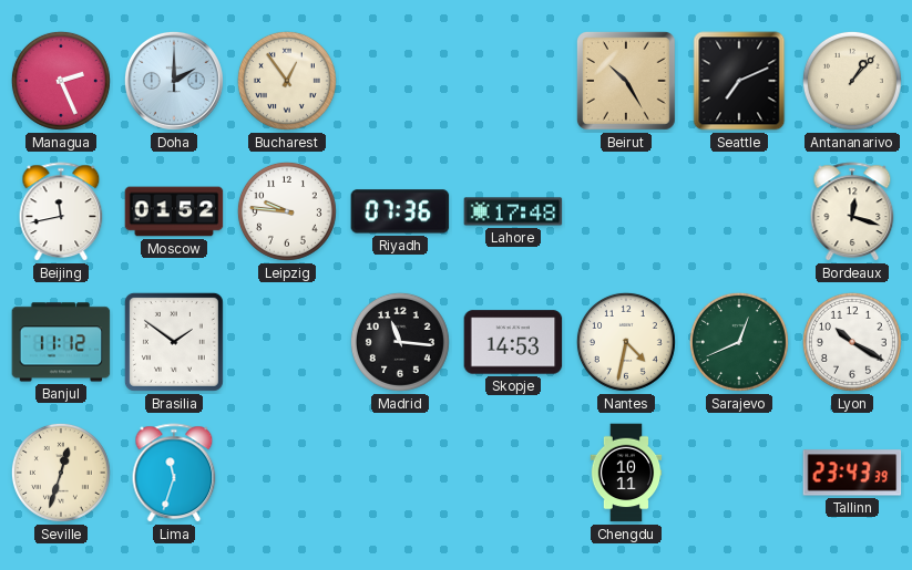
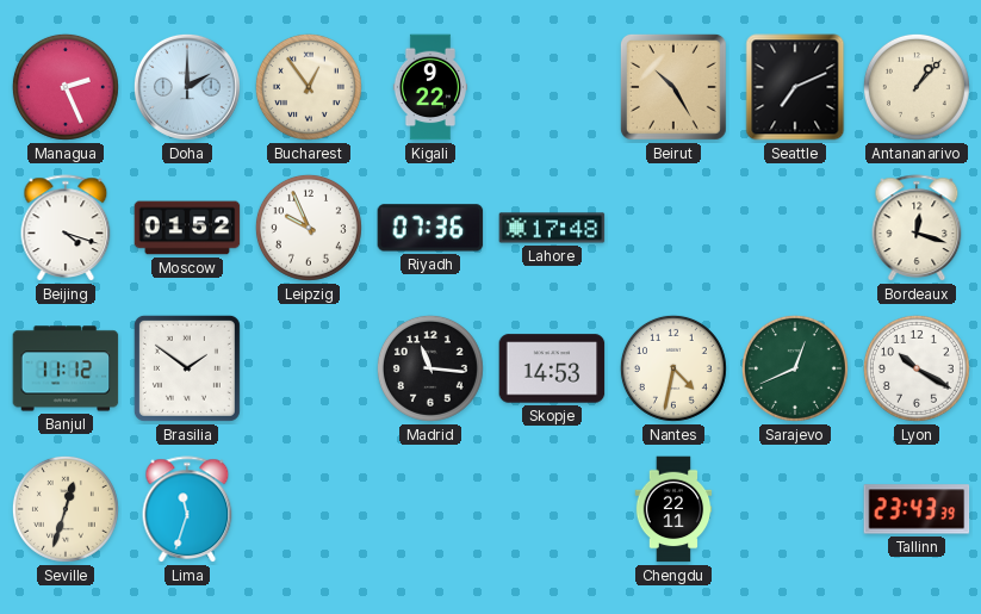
Kigali: none -> 9:22
Beijing: 11:43 -> 4:18
Leipzig: 9:46 -> 9:56
Chengdu: 10:11 -> 22:11
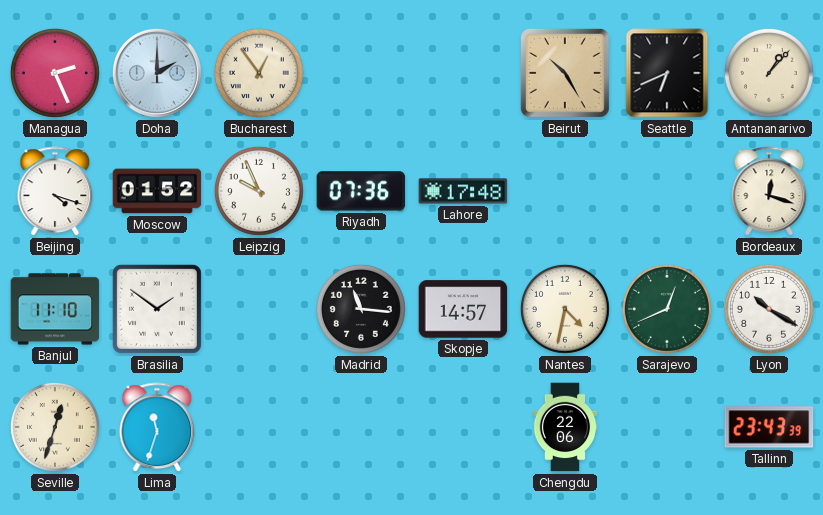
Kigali: 9:22 -> none
Seattle: 7:11 -> 6:41
Banjul: 11:12 -> 11:10
Skopje: 14:53 -> 14:57
Chengdu: 22:11 -> 22:06
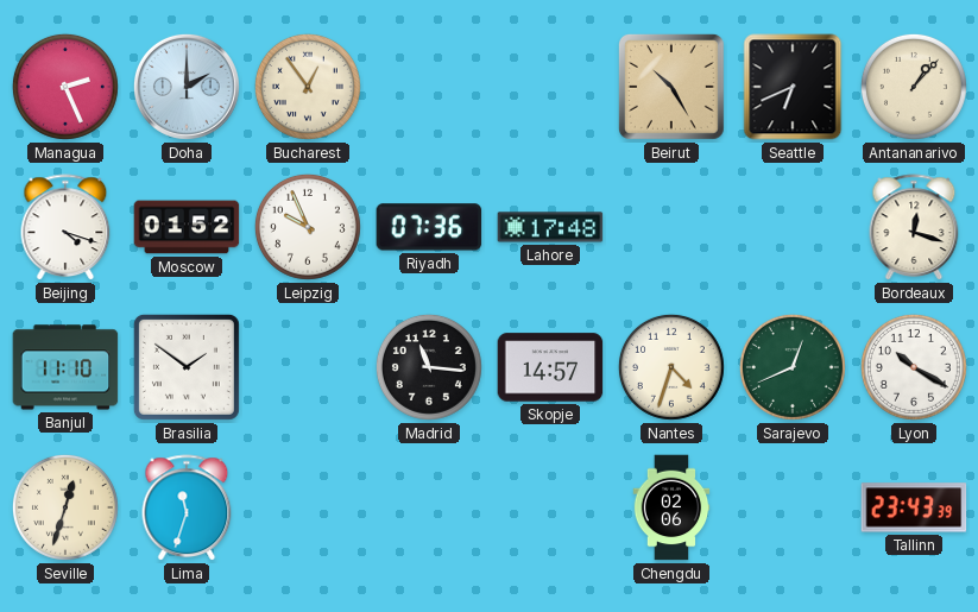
Nantes: 4:32 -> 4:33
Chengdu: 22:06 -> 02:06
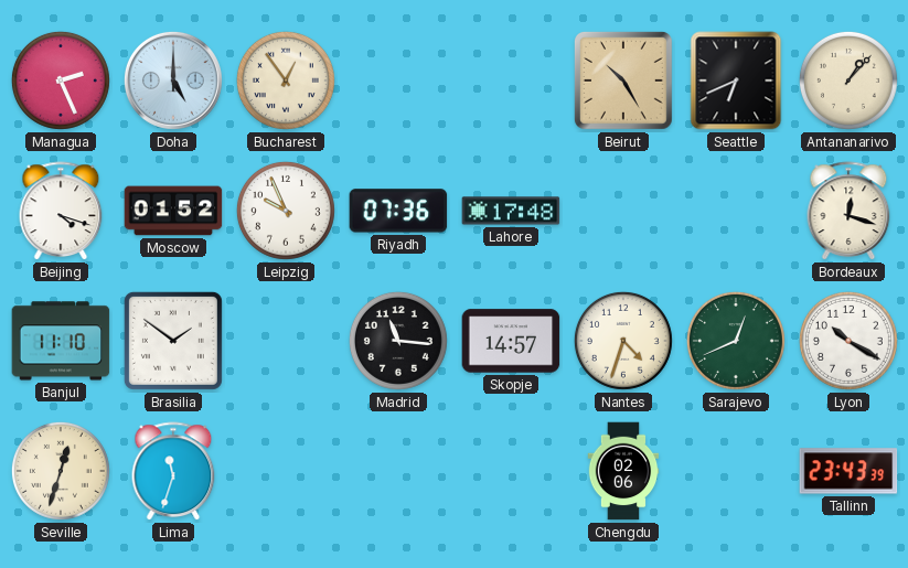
Doha: 2:00 -> 5:00
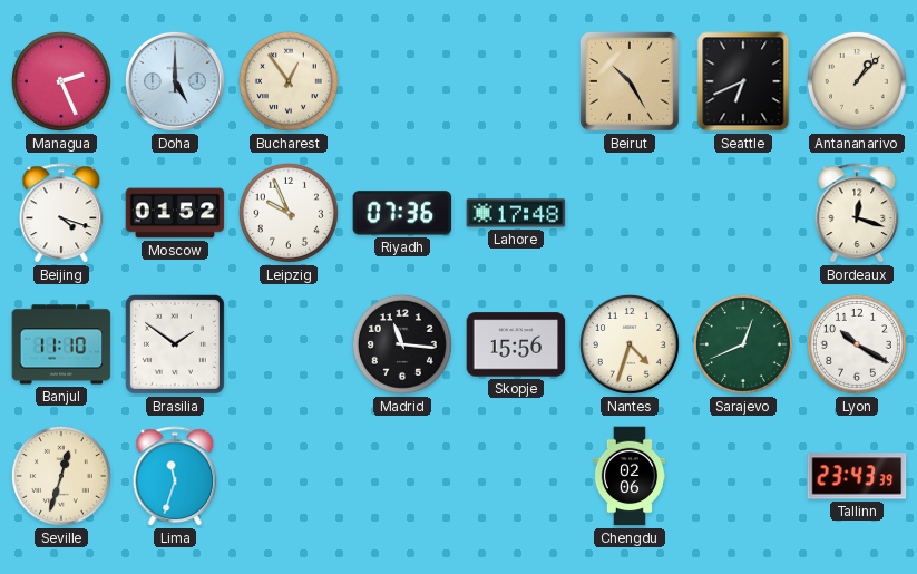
Skopje: 14:57 -> 15:56
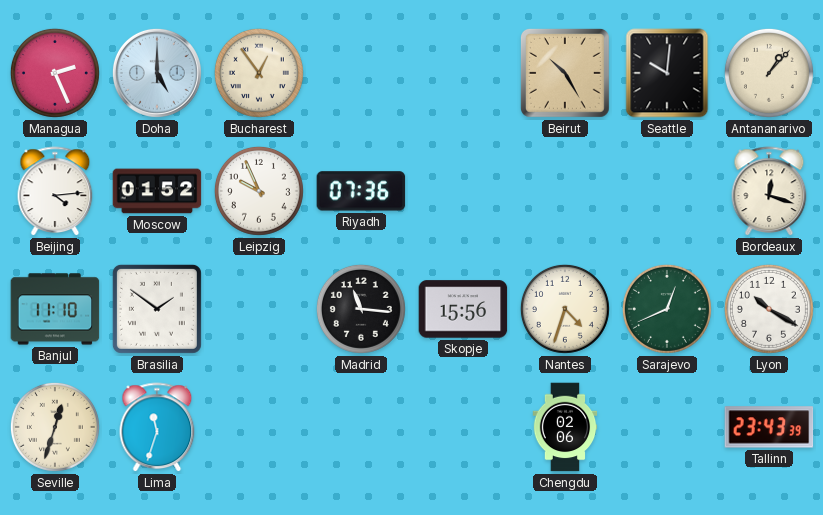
Seattle: 6:41 -> 10:01
Beijing: 4:18 -> 4:14
Lahore: 17:48 -> none
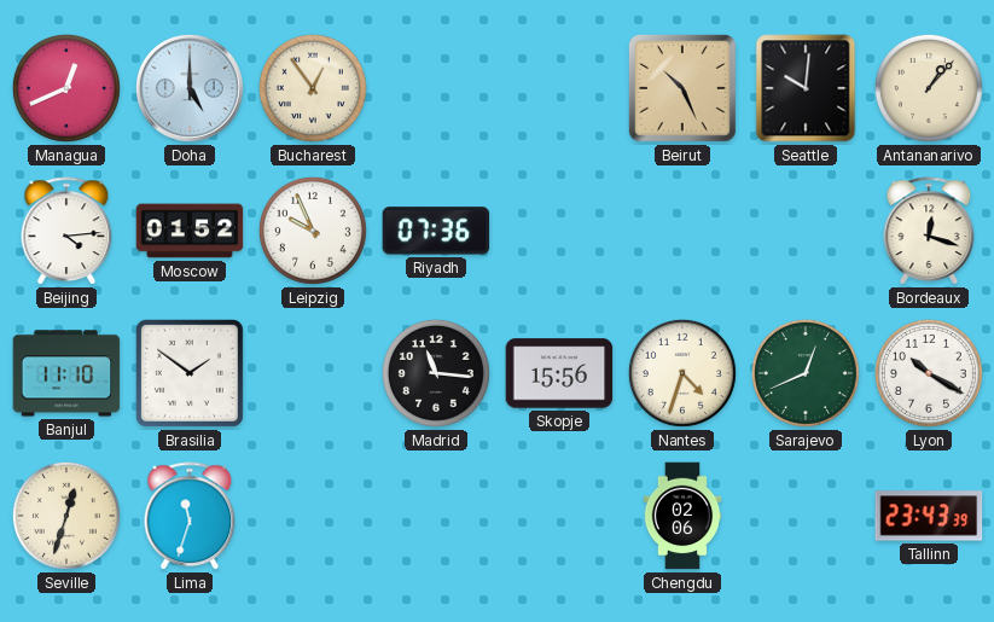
Managua: 2:26 -> 12:41
Beirut: 10:25 -> 10:26
